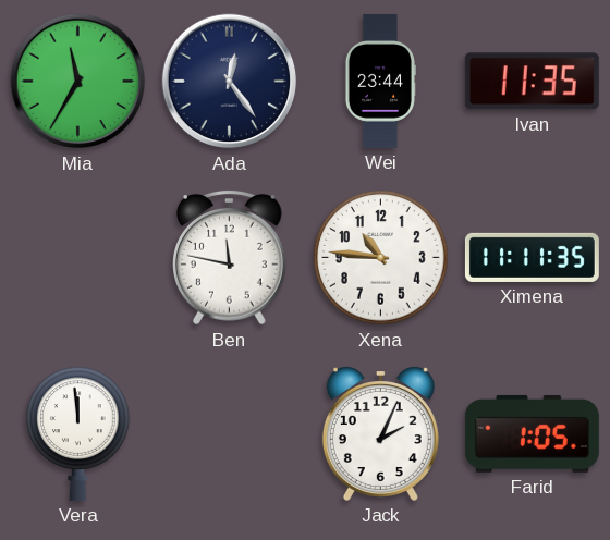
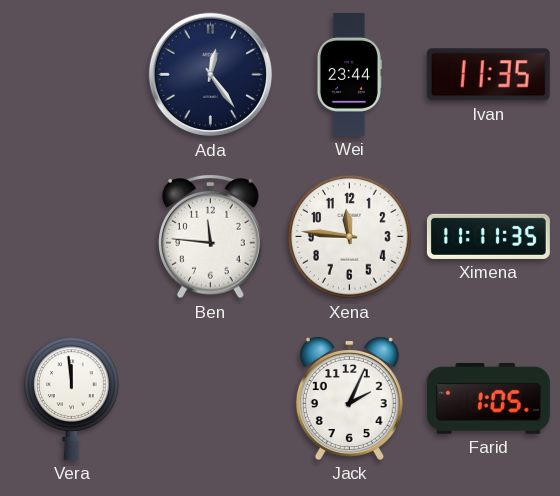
Mia: 11:35 -> none
Ben: 11:47 -> 11:46
Xena: 10:46 -> 11:46
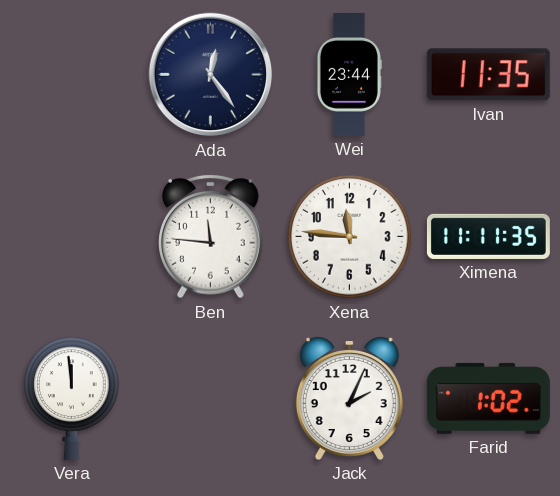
Farid: 1:05 -> 1:02
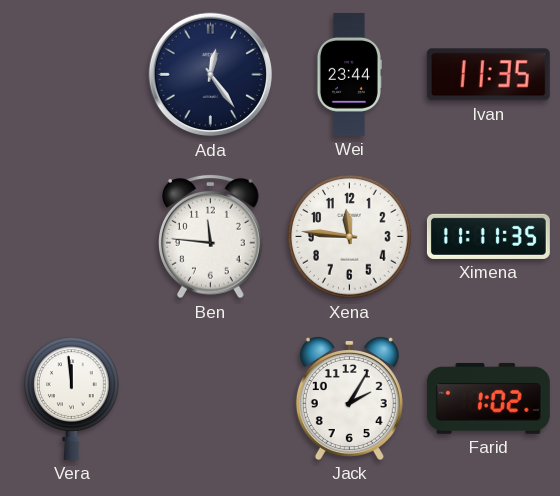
Jack: 2:04 -> 2:05
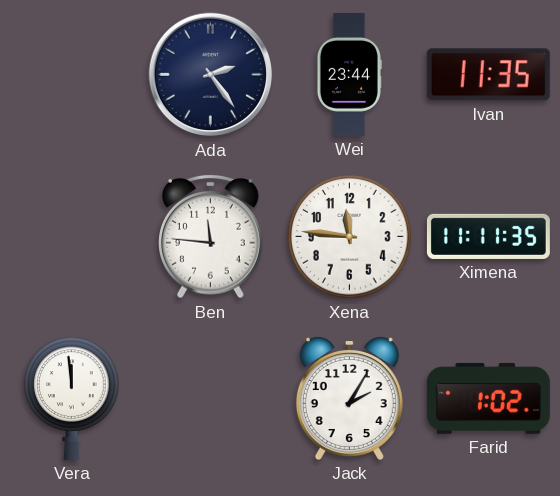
Ada: 12:24 -> 2:24
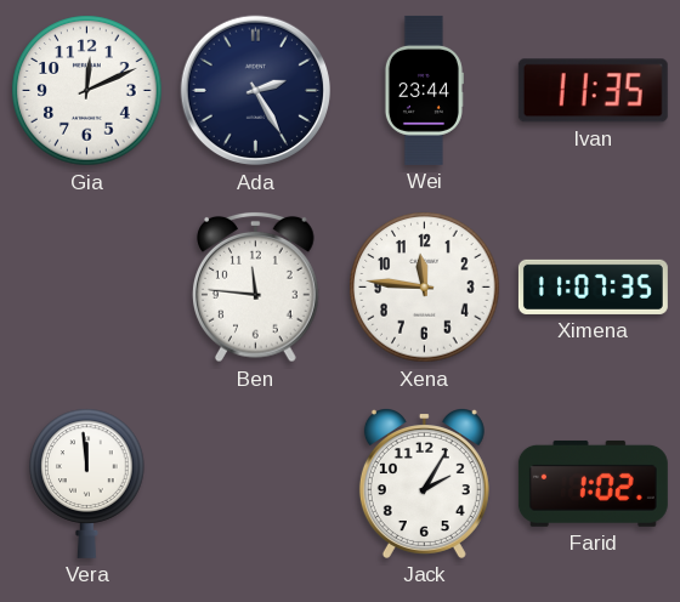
Gia: none -> 12:11
Ada: 2:24 -> 2:25
Ximena: 11:11 -> 11:07
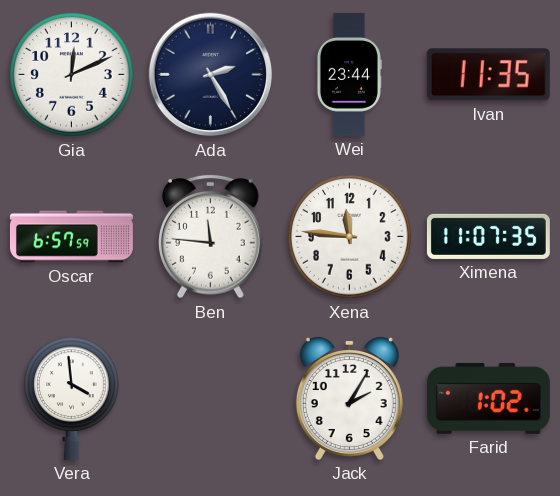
Oscar: none -> 6:57
Vera: 11:59 -> 3:59
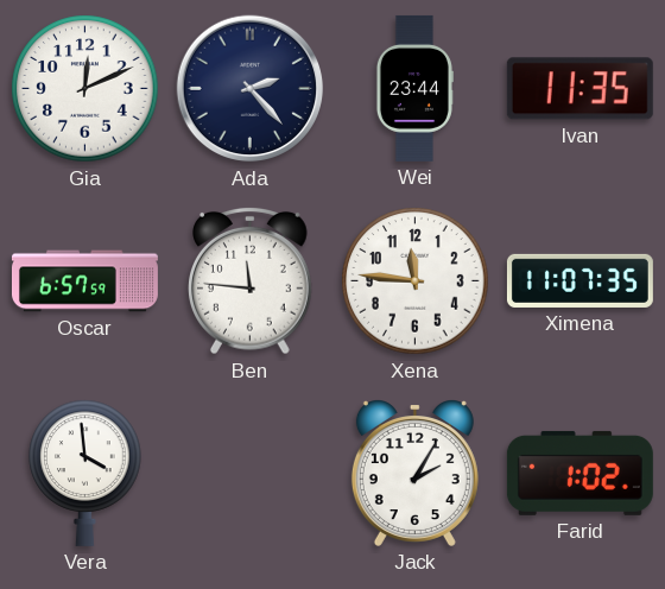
Ada: 2:25 -> 2:23
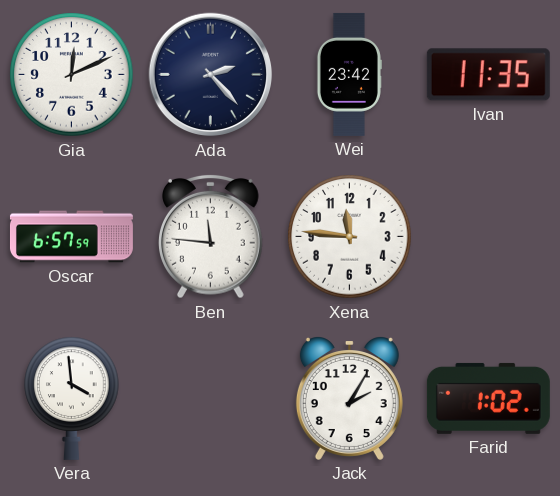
Wei: 23:44 -> 23:42
Ximena: 11:07 -> none
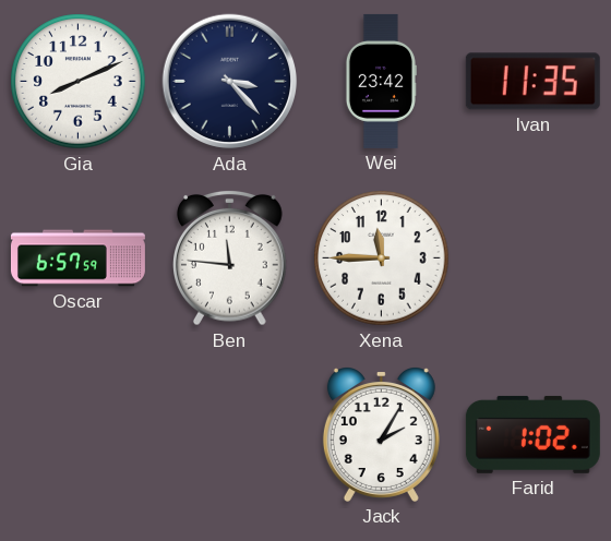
Gia: 12:11 -> 8:11
Ada: 2:23 -> 3:23
Xena: 11:46 -> 11:45
Vera: 3:59 -> none
